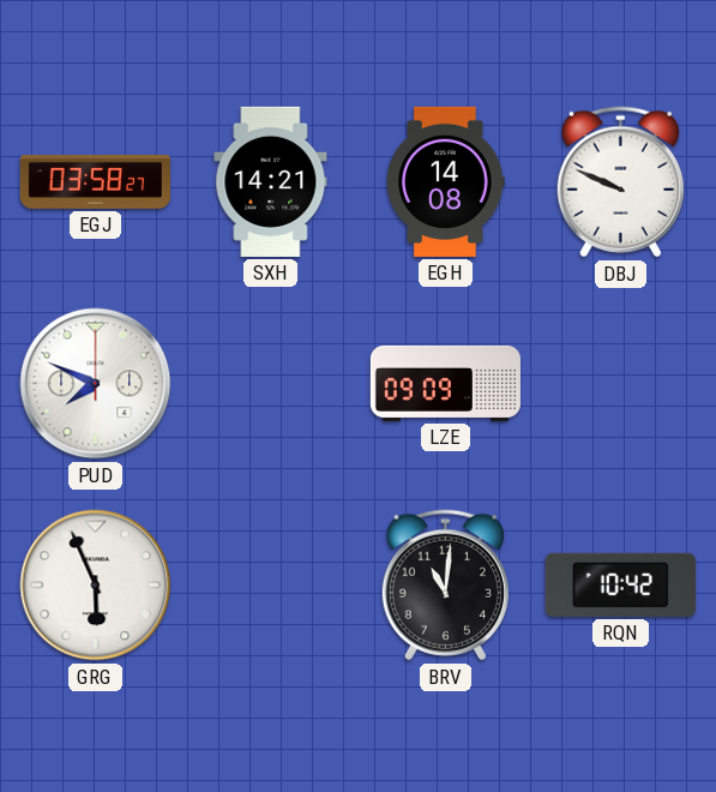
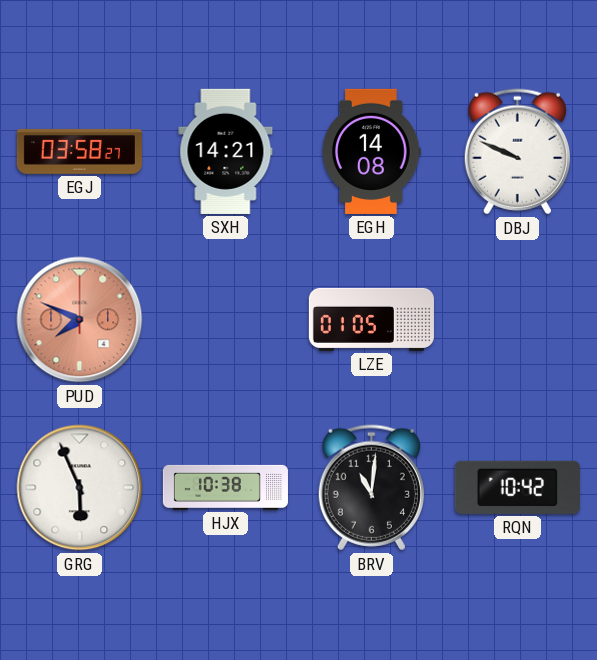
PUD dial: white -> salmon
LZE: 09:09 -> 01:05
HJX: none -> 10:38
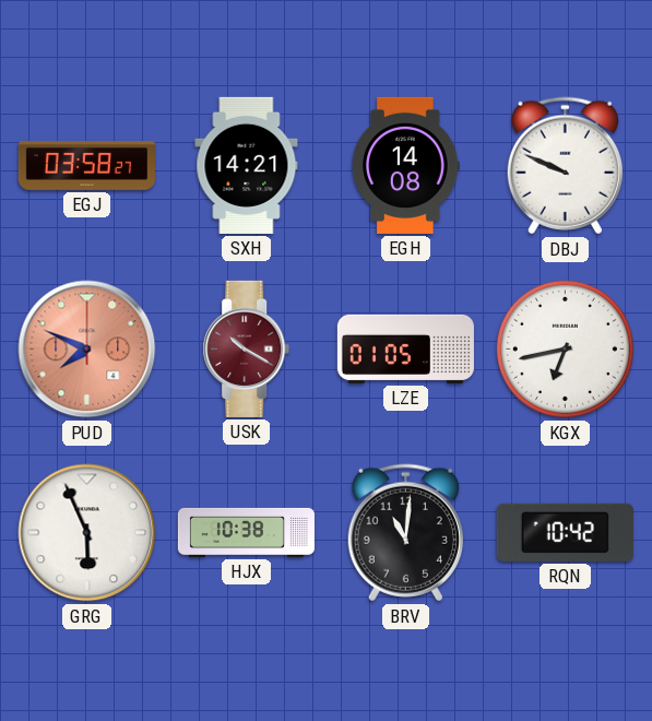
USK: none -> 10:20
KGX: none -> 6:43
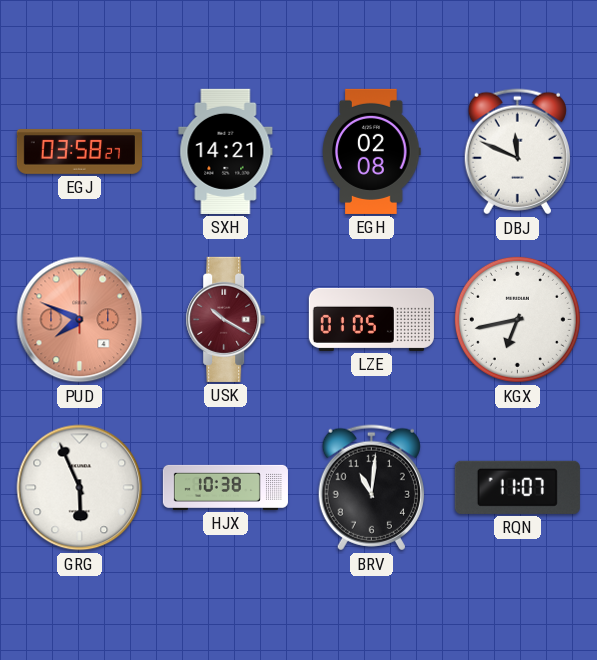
EGH: 14:08 -> 02:08
DBJ: 9:49 -> 11:49
RQN: 10:42 -> 11:07
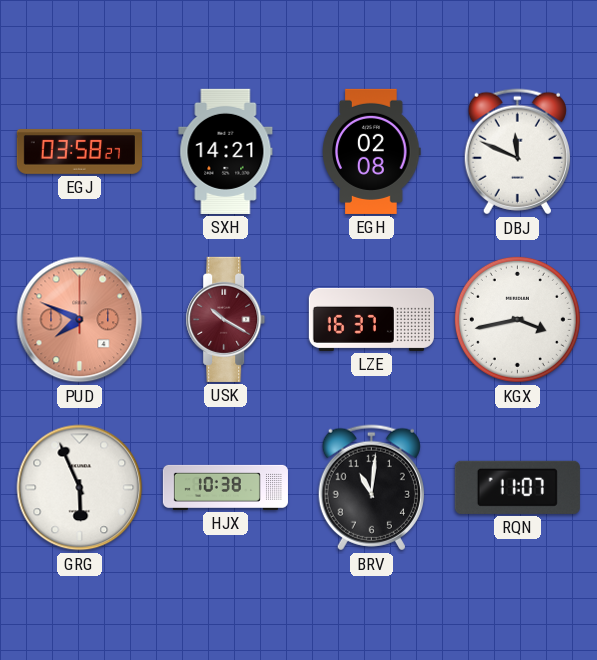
LZE: 01:05 -> 16:37
KGX: 6:43 -> 3:43
